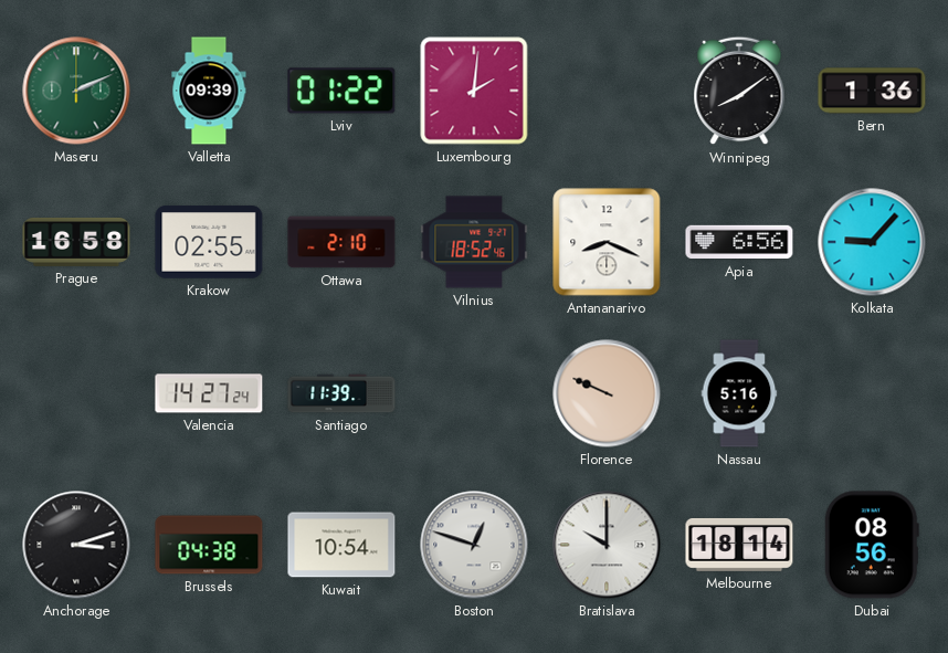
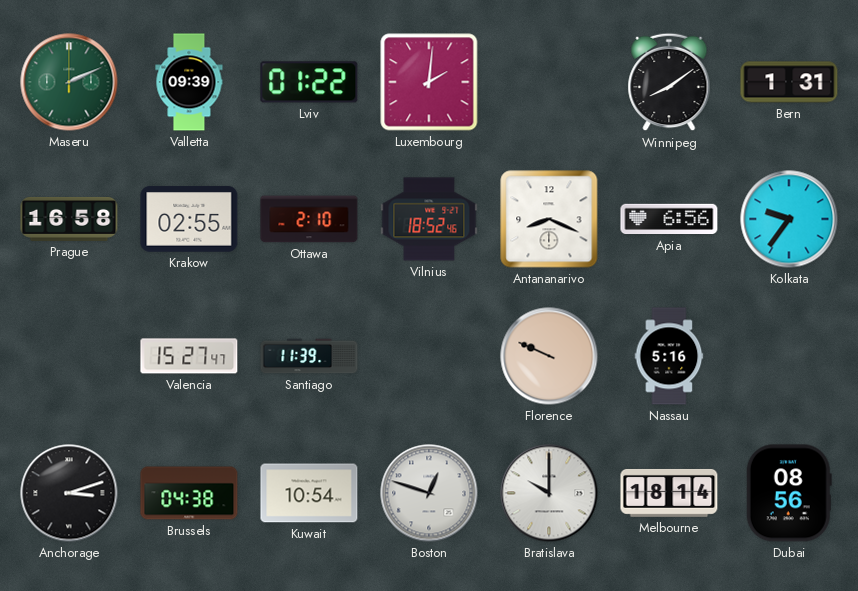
Bern: 1:36 -> 1:31
Kolkata: 9:07 -> 9:36
Valencia: 14:27 -> 15:27
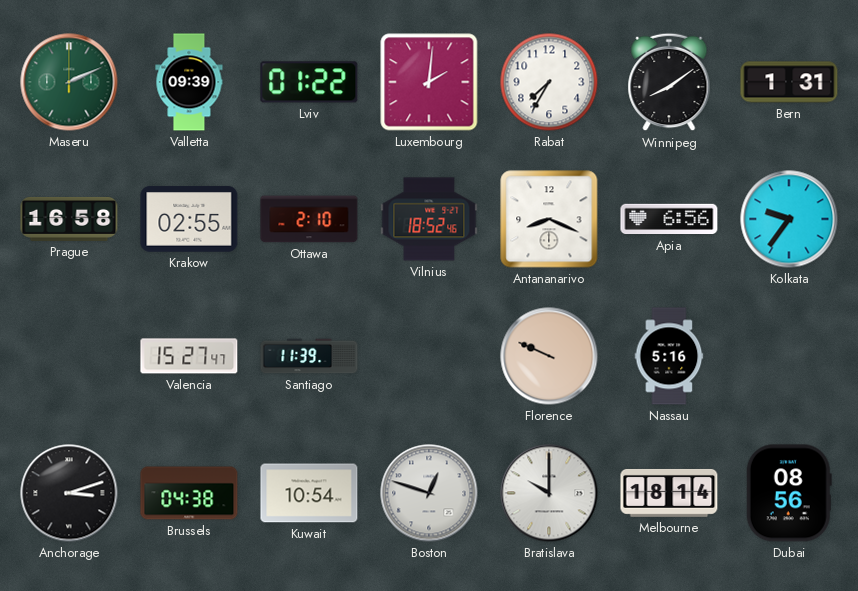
Rabat: none -> 7:35
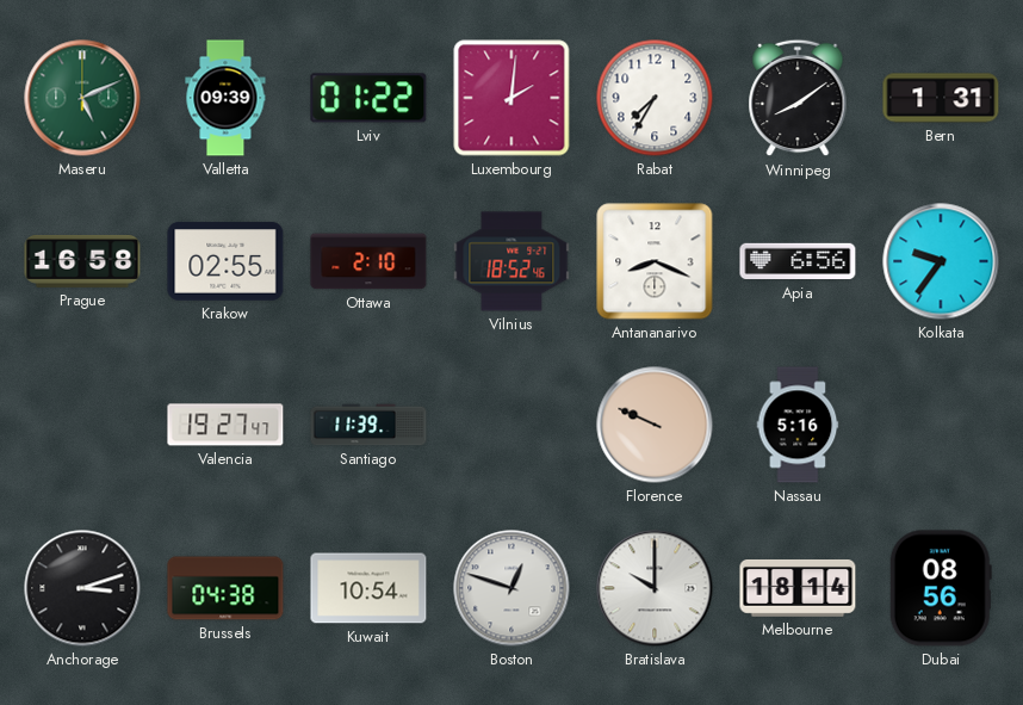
Maseru: 2:11 -> 5:11
Valencia: 15:27 -> 19:27
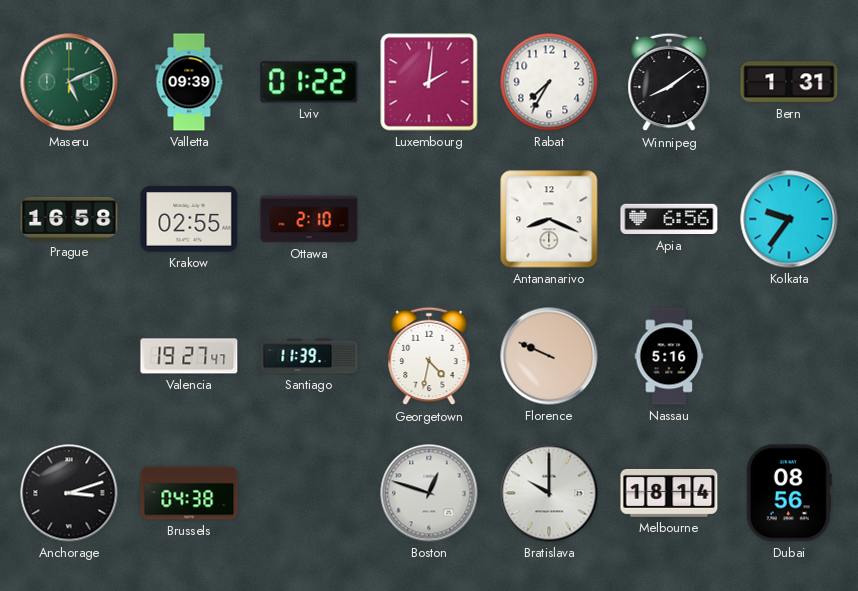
Vilnius: 18:52 -> none
Georgetown: none -> 4:32
Kuwait: 10:54 -> none
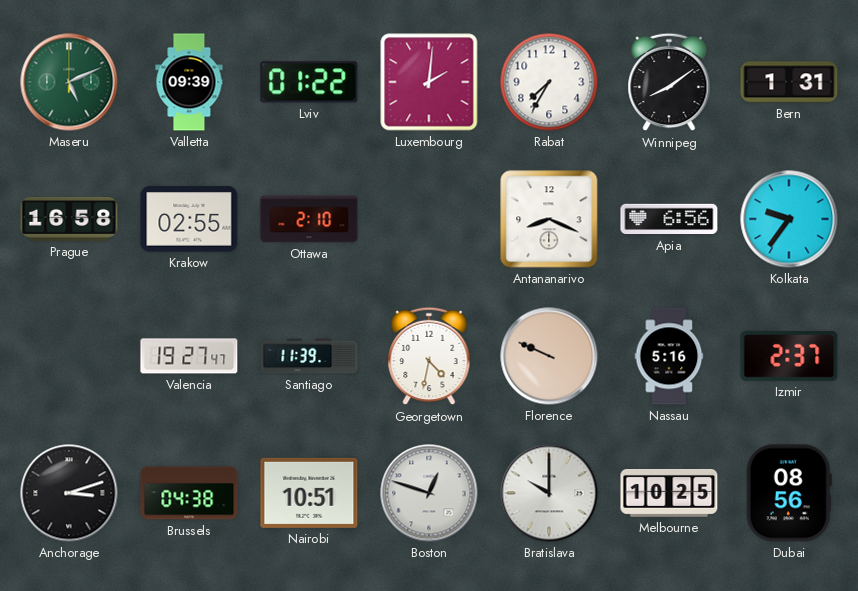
Izmir: none -> 2:37
Nairobi: none -> 10:51
Melbourne: 18:14 -> 10:25
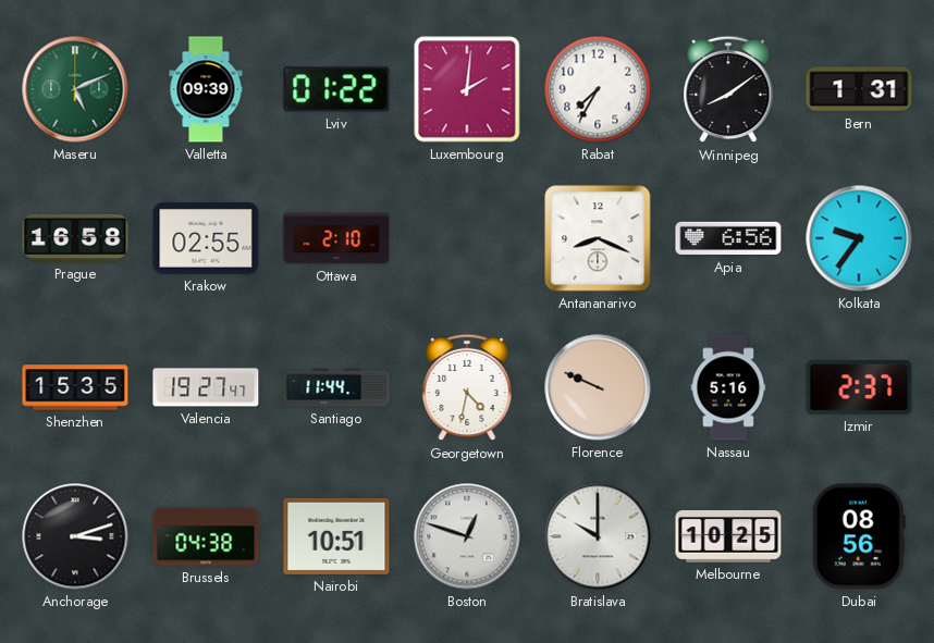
Shenzhen: none -> 15:35
Santiago: 11:39 -> 11:44
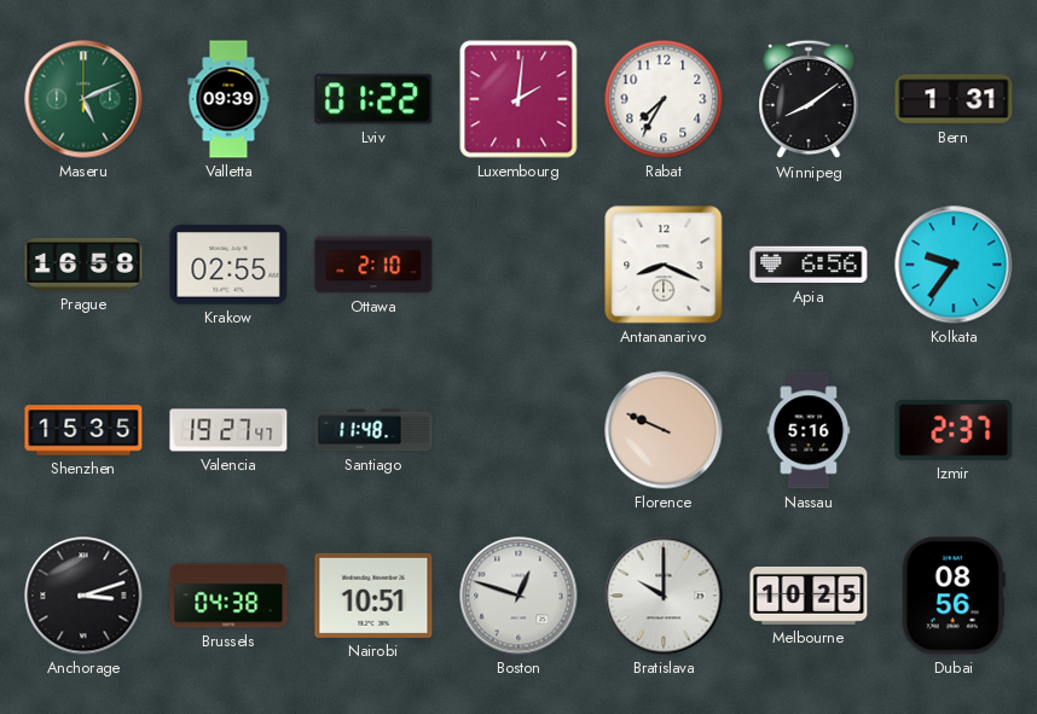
Santiago: 11:44 -> 11:48
Georgetown: 4:32 -> none
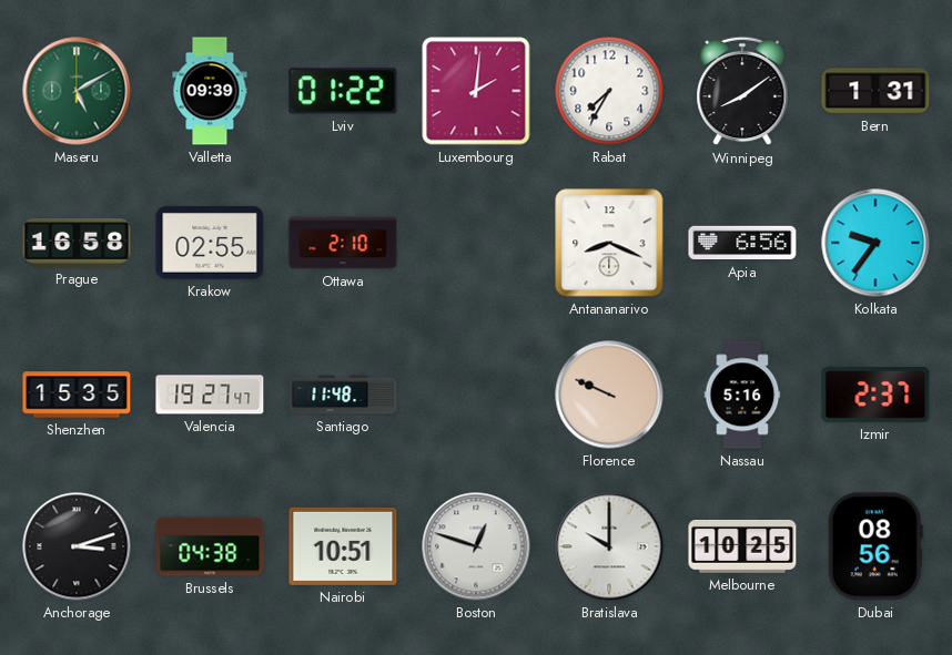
Maseru: 5:11 -> 5:10
